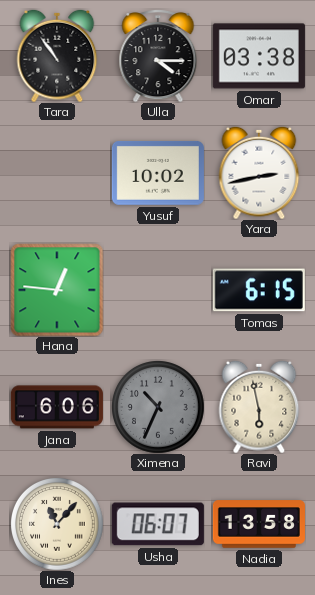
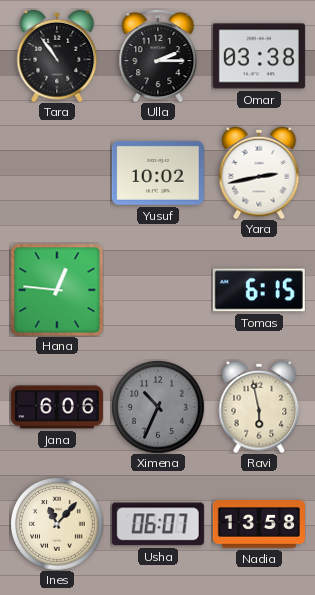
Ulla: 4:15 -> 2:15
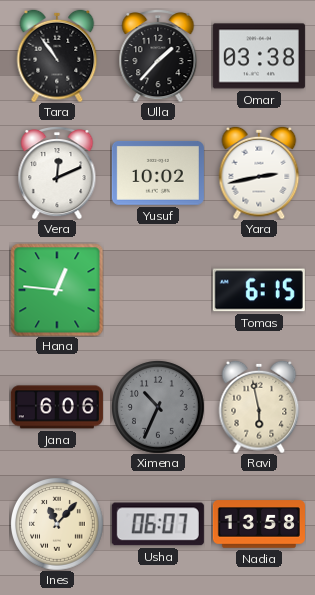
Ulla: 2:15 -> 1:37
Vera: none -> 12:11
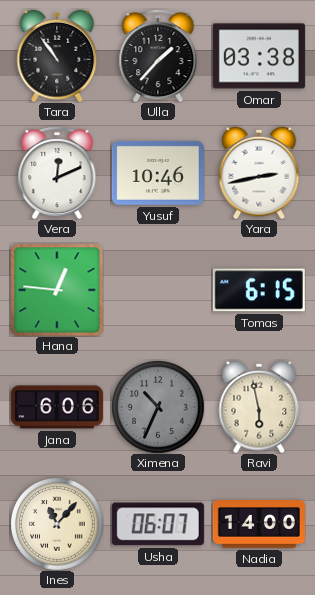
Yusuf: 10:02 -> 10:46
Nadia: 13:58 -> 14:00
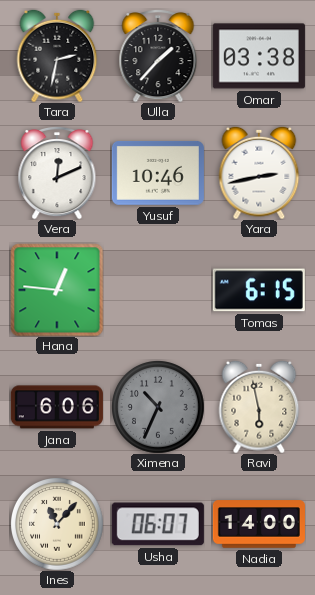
Tara: 10:54 -> 2:32
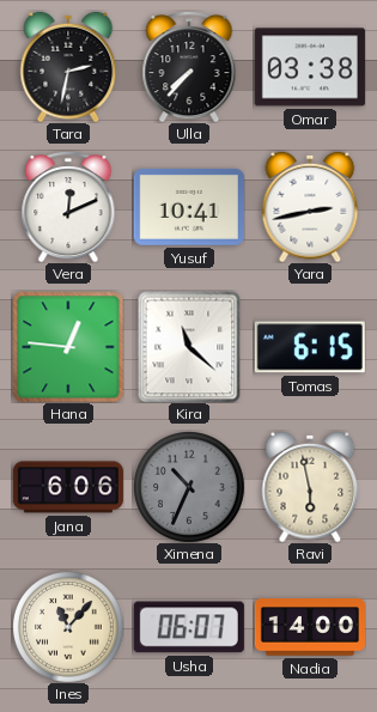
Ulla: 1:37 -> 7:37
Yusuf: 10:46 -> 10:41
Kira: none -> 11:22
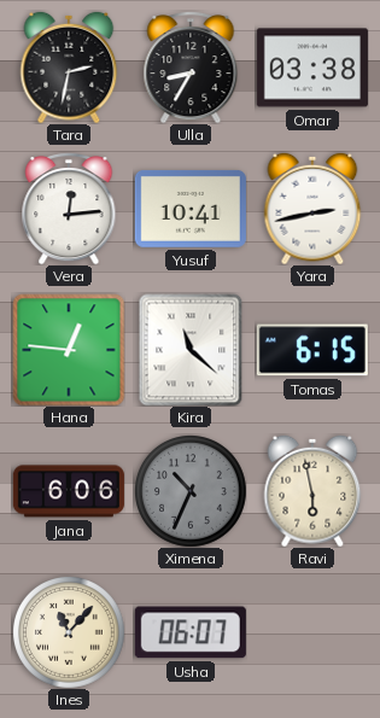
Ulla: 7:37 -> 8:35
Vera: 12:11 -> 12:14
Nadia: 14:00 -> none
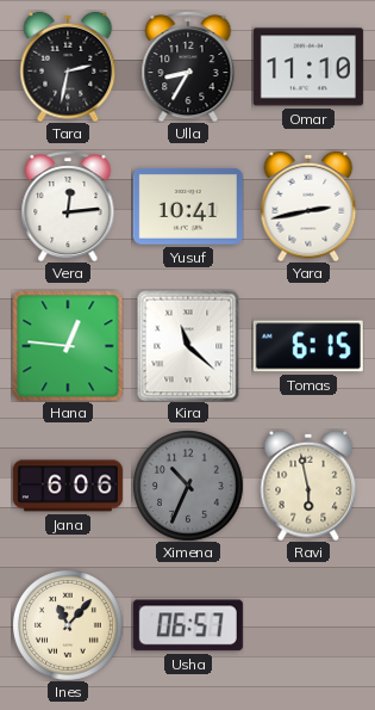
Omar: 03:38 -> 11:10
Usha: 06:07 -> 06:57
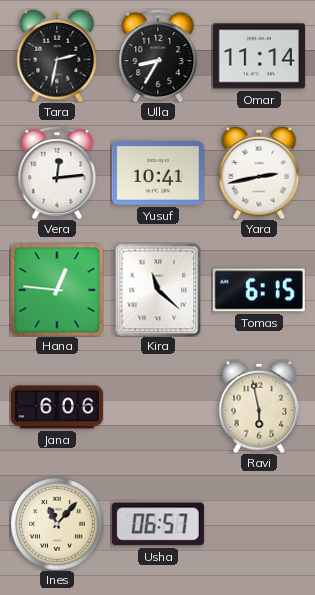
Omar: 11:10 -> 11:14
Ximena: 10:34 -> none
